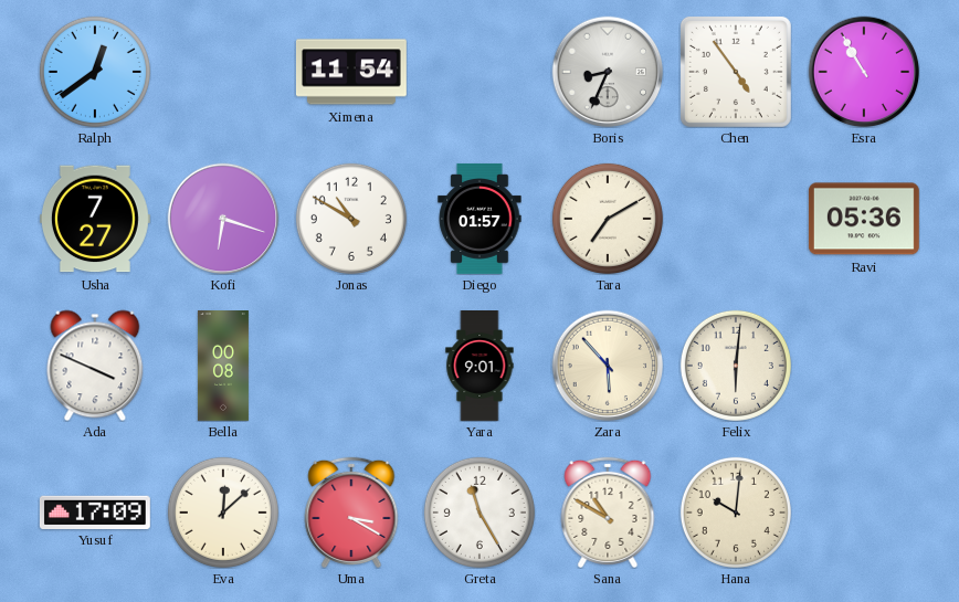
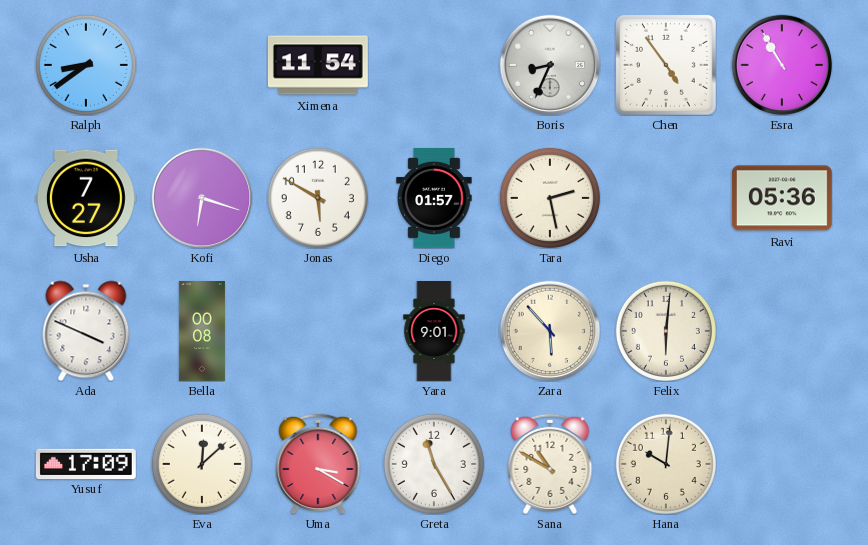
Ralph: 12:39 -> 8:39
Jonas: 10:50 -> 5:50
Tara: 7:10 -> 2:28
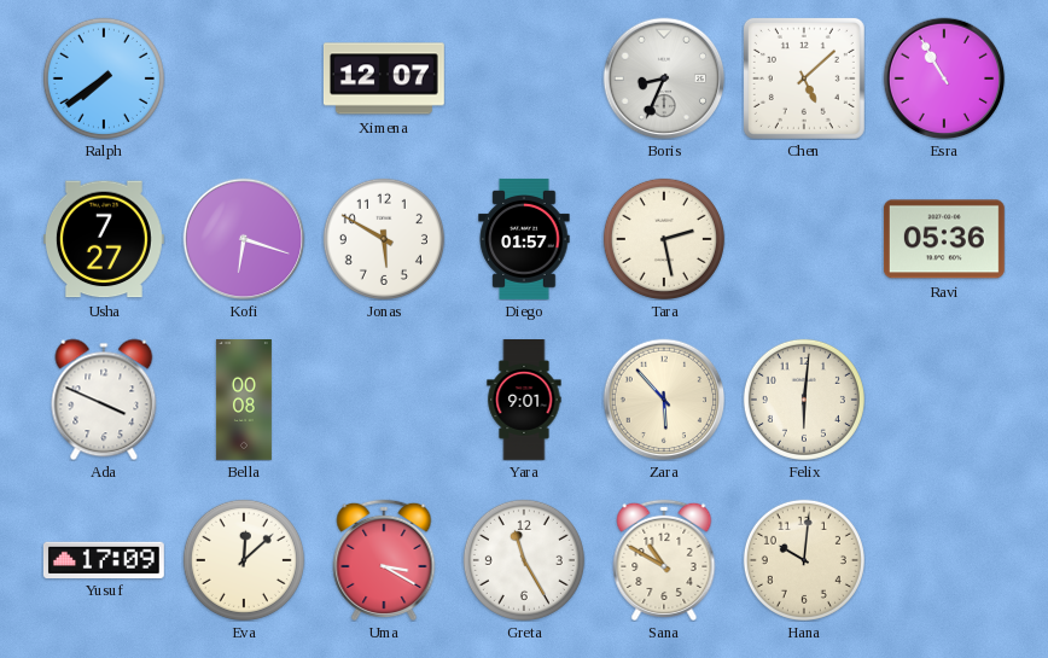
Ralph: 8:39 -> 7:39
Ximena: 11:54 -> 12:07
Chen: 4:54 -> 5:08
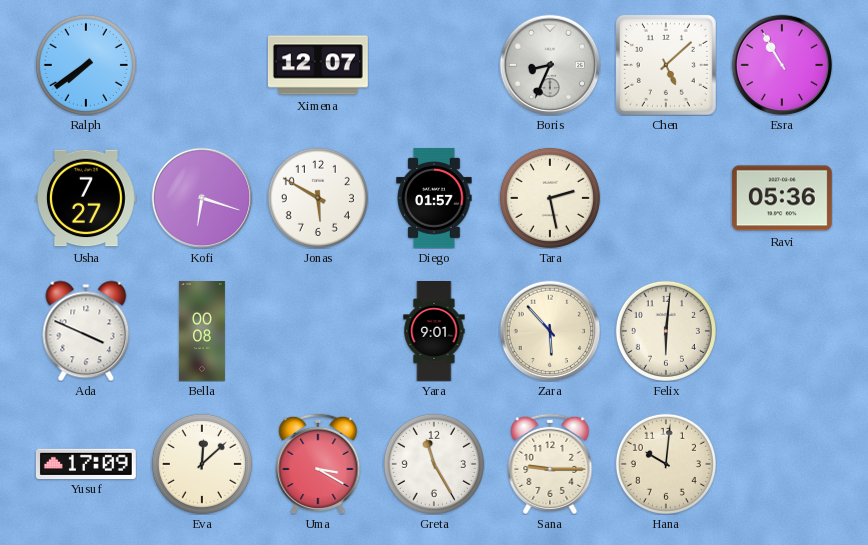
Sana: 10:50 -> 9:15
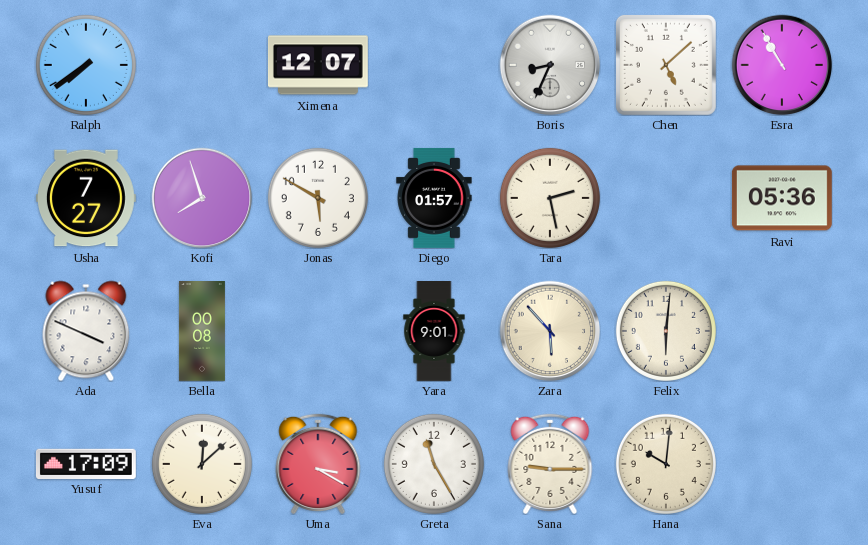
Kofi: 6:18 -> 7:57
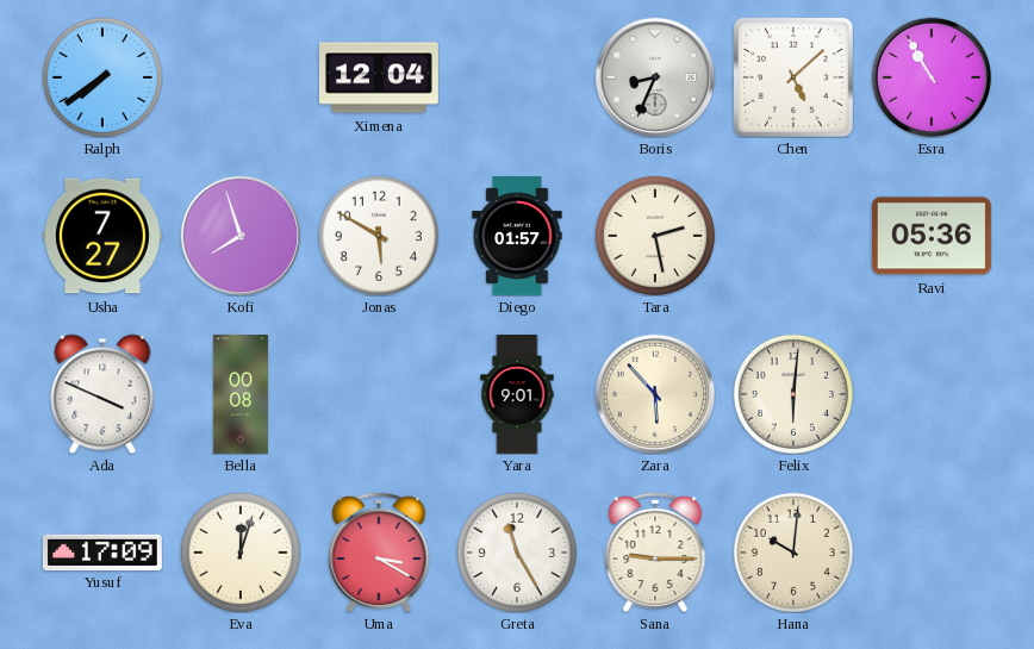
Ximena: 12:07 -> 12:04
Eva: 12:08 -> 12:03
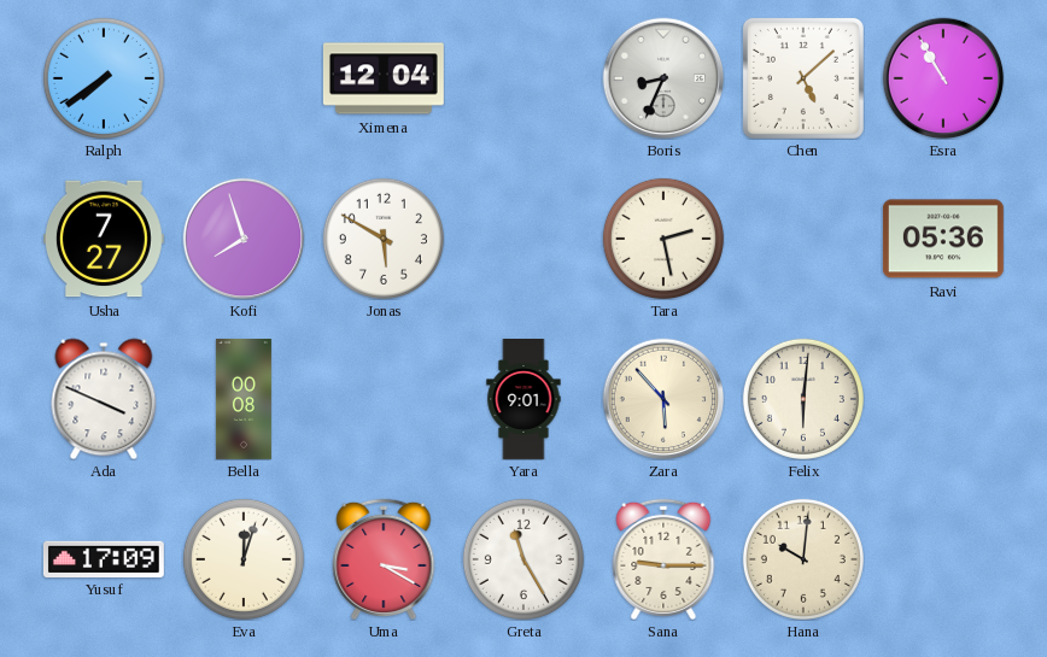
Diego: 01:57 -> none
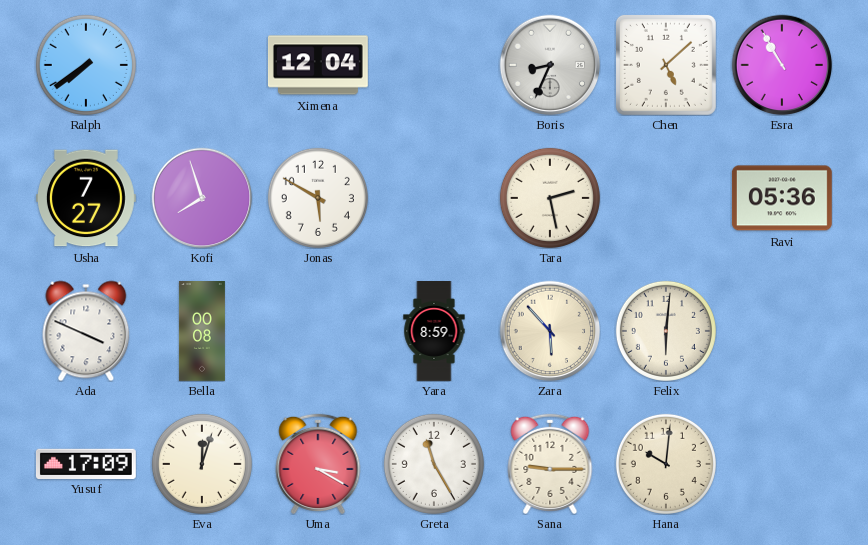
Yara: 9:01 -> 8:59
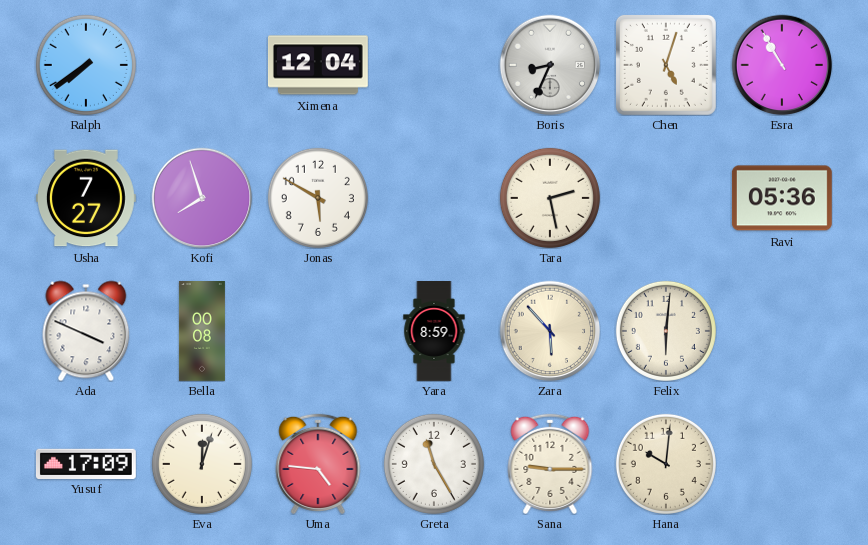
Chen: 5:08 -> 5:03
Uma: 3:20 -> 4:46
